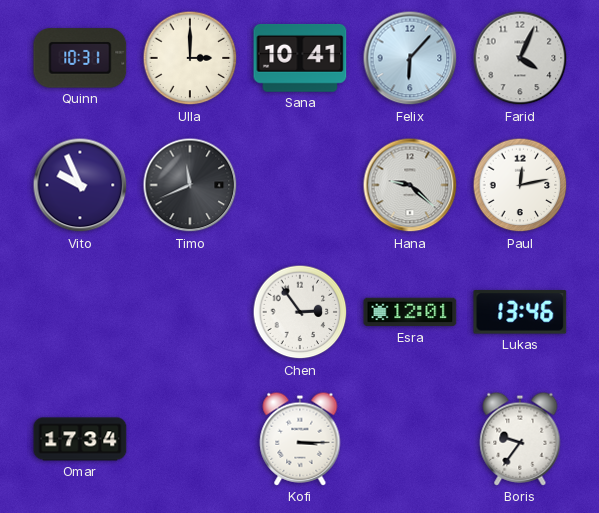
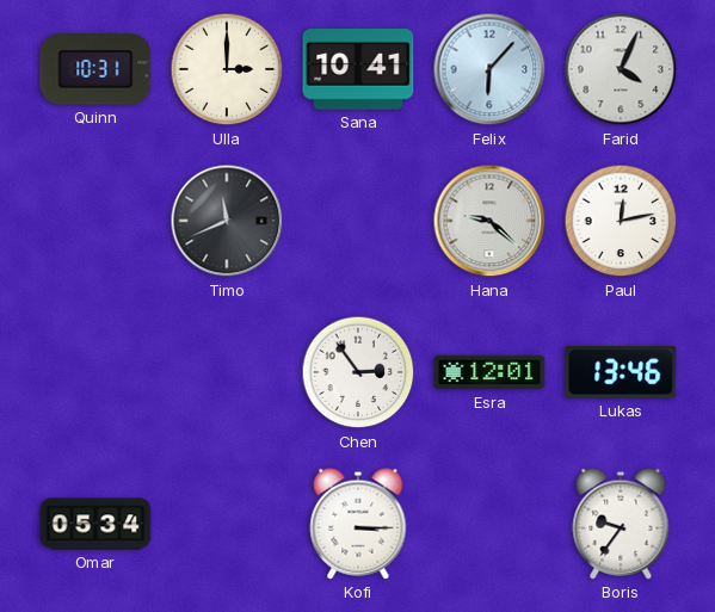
Vito: 9:56 -> none
Omar: 17:34 -> 05:34
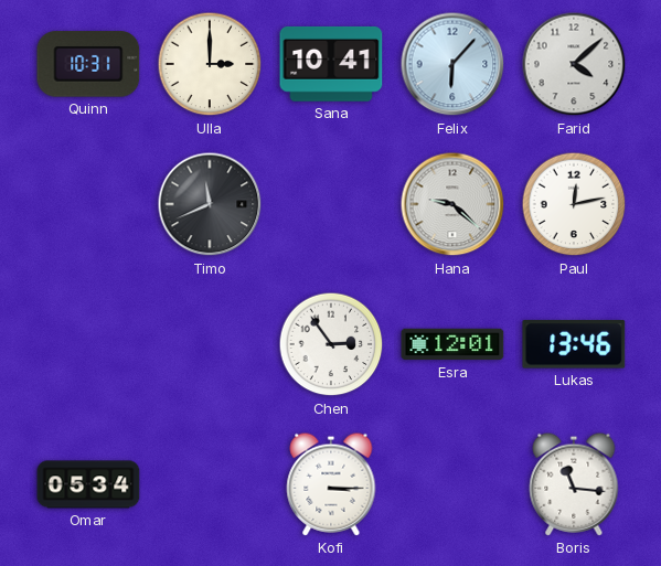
Farid: 4:04 -> 4:08
Boris: 9:36 -> 11:16
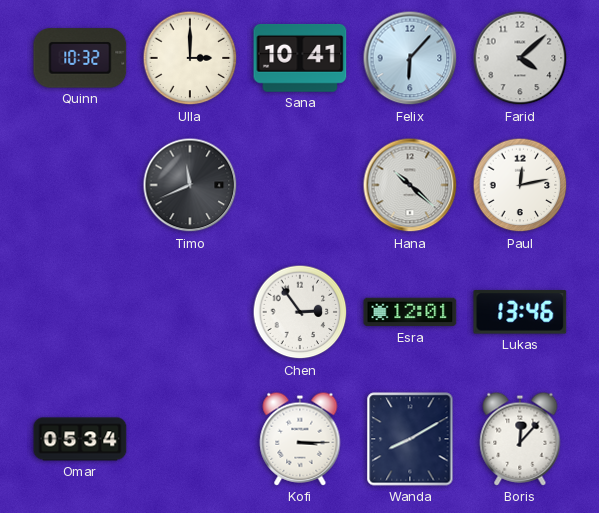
Quinn: 10:31 -> 10:32
Hana: 9:22 -> 10:22
Wanda: none -> 8:10
Boris: 11:16 -> 12:07
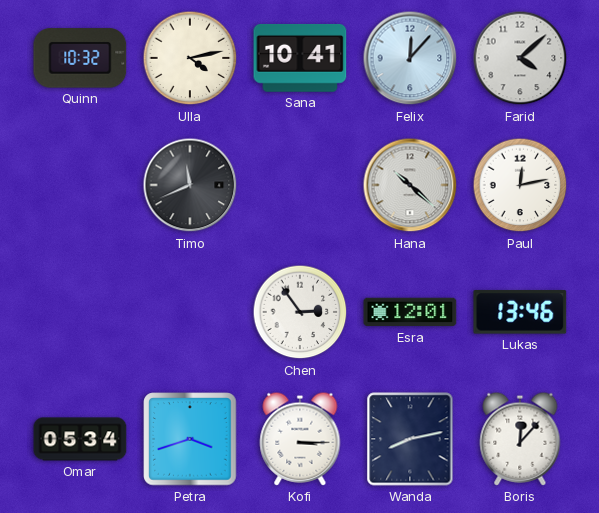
Ulla: 3:00 -> 4:13
Felix: 6:07 -> 12:07
Petra: none -> 3:42
Wanda: 8:10 -> 8:13
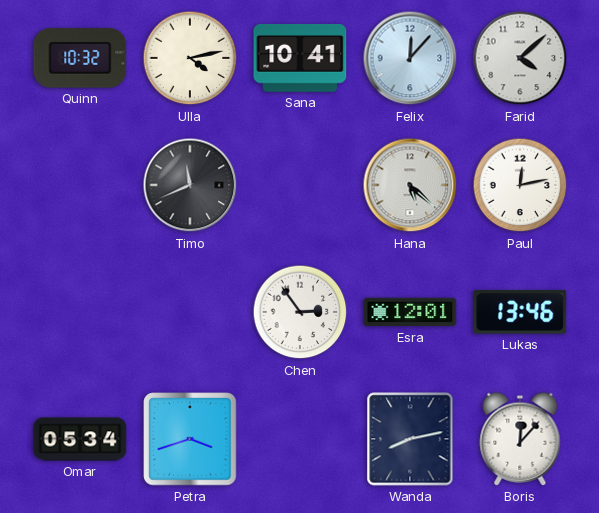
Hana: 10:22 -> 5:22
Kofi: 3:15 -> none
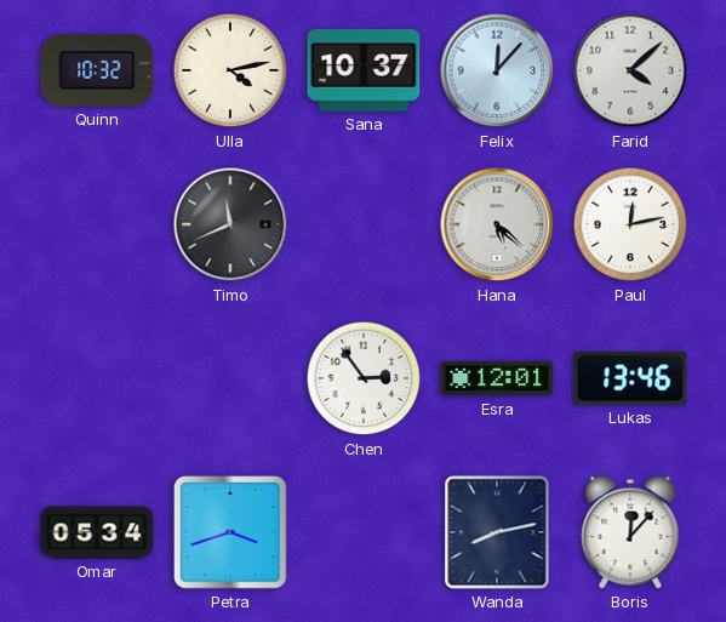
Sana: 10:41 -> 10:37
